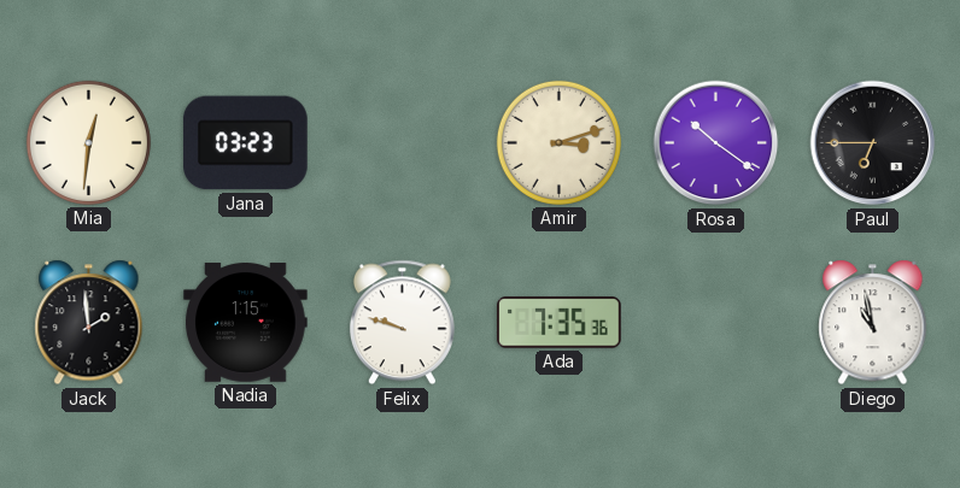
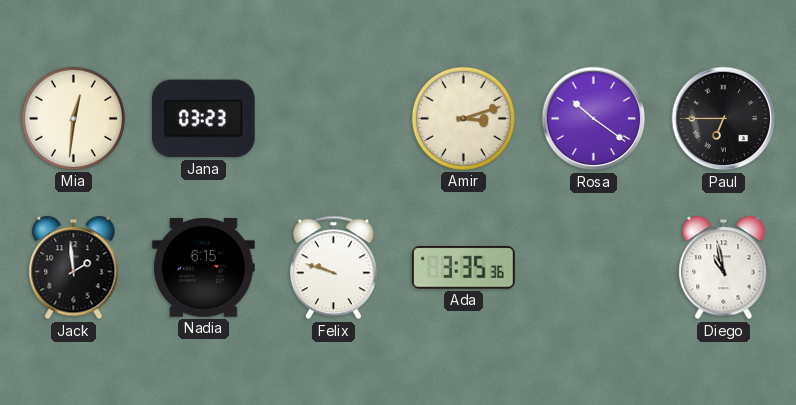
Nadia: 1:15 -> 6:15
Ada: 7:35 -> 3:35
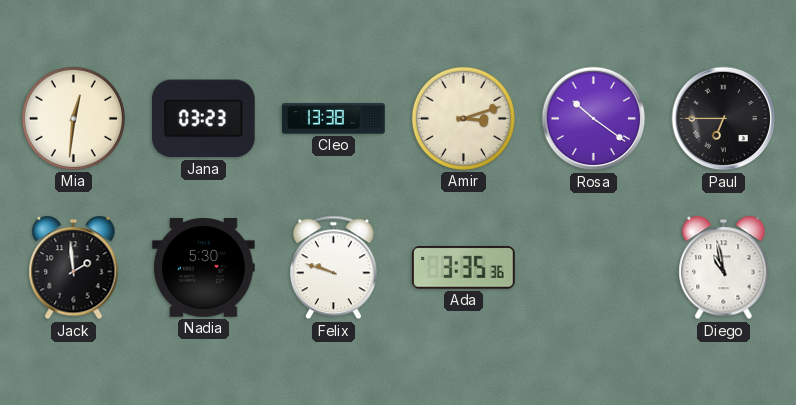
Cleo: none -> 13:38
Nadia: 6:15 -> 5:30
